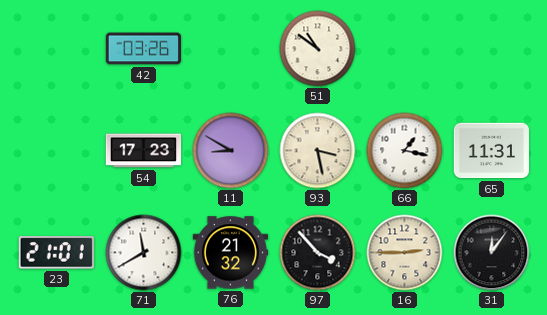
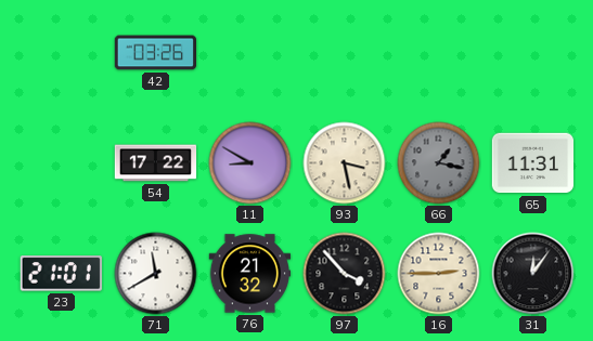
51: 10:51 -> none
54: 17:23 -> 17:22
66 dial: white -> grey
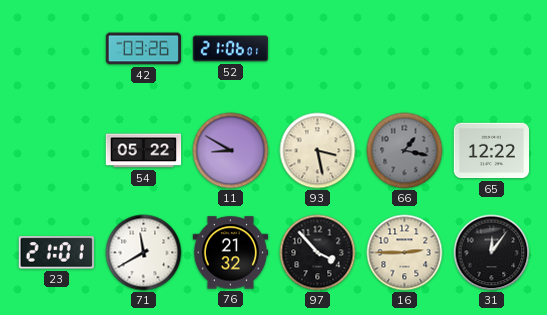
52: none -> 21:06
54: 17:22 -> 05:22
65: 11:31 -> 12:22
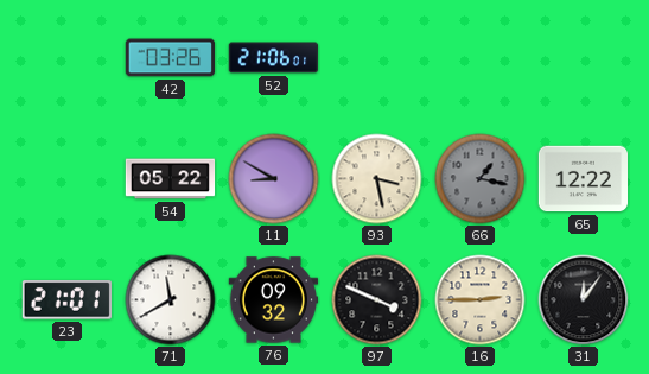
76: 21:32 -> 09:32
97: 3:53 -> 3:49
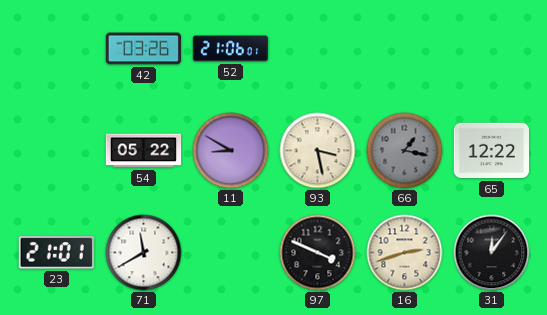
76: 09:32 -> none
16: 2:45 -> 2:42
